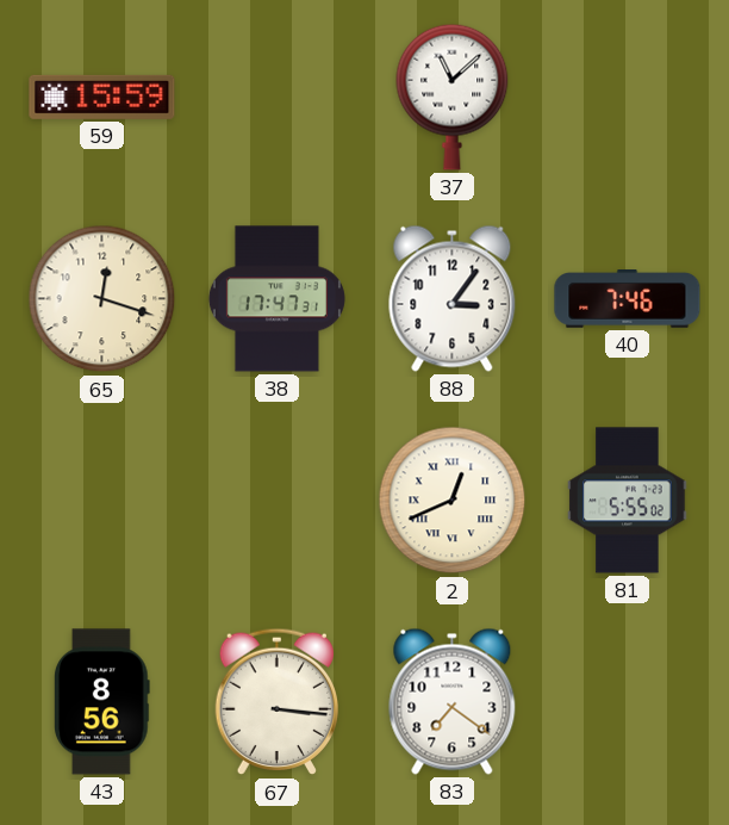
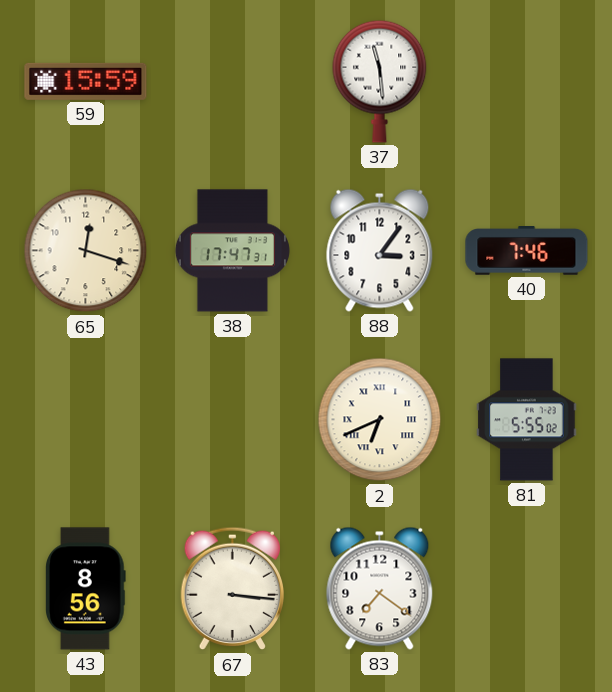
37: 11:08 -> 11:29
2: 12:41 -> 6:41
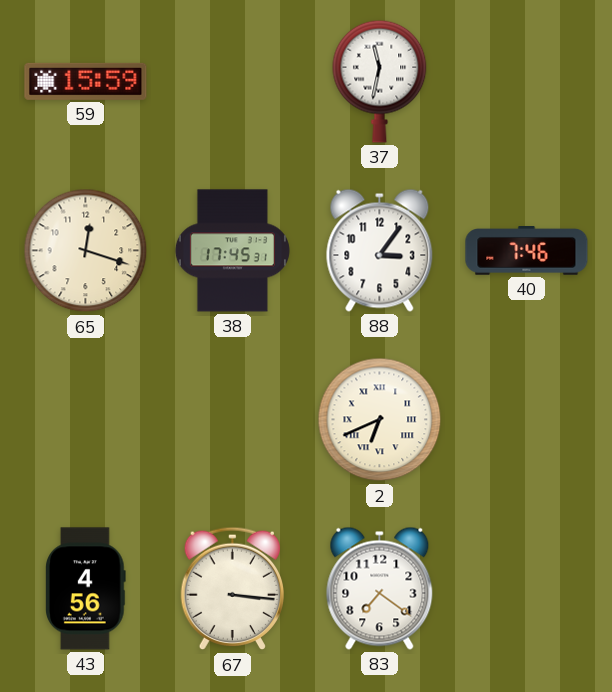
37: 11:29 -> 11:32
38: 17:47 -> 17:45
81: 5:55 -> none
43: 8:56 -> 4:56
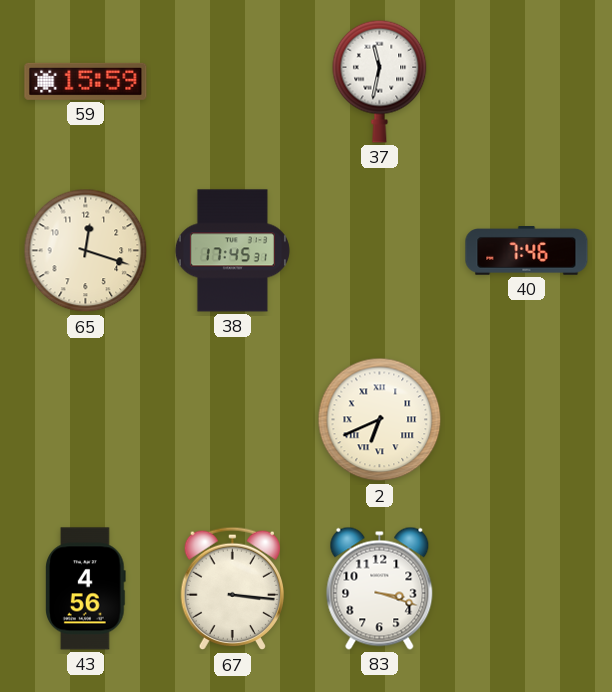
88: 3:06 -> none
83: 7:21 -> 3:18
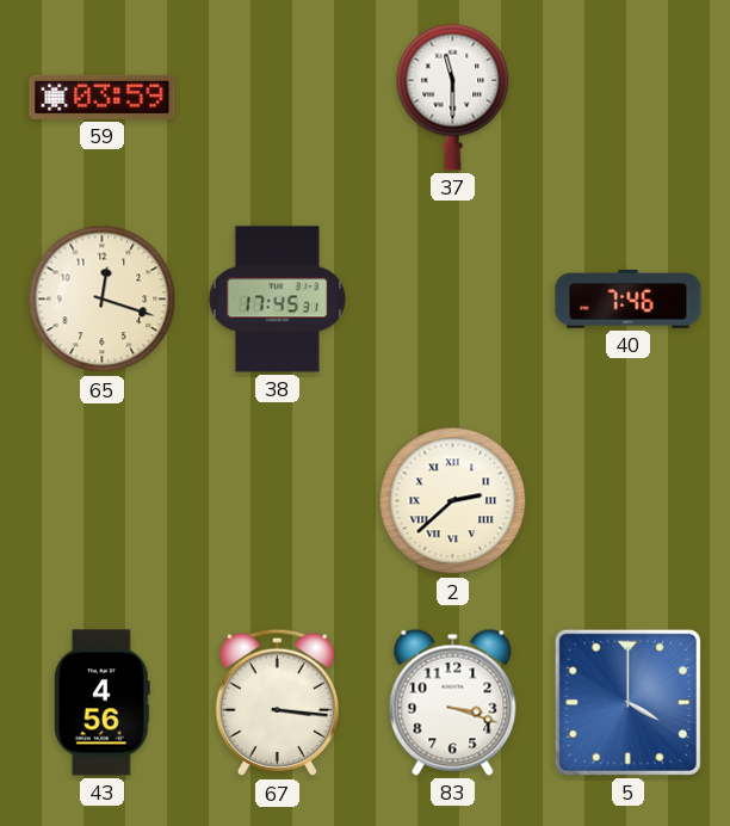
59: 15:59 -> 03:59
37: 11:32 -> 11:30
2: 6:41 -> 2:38
5: none -> 4:00
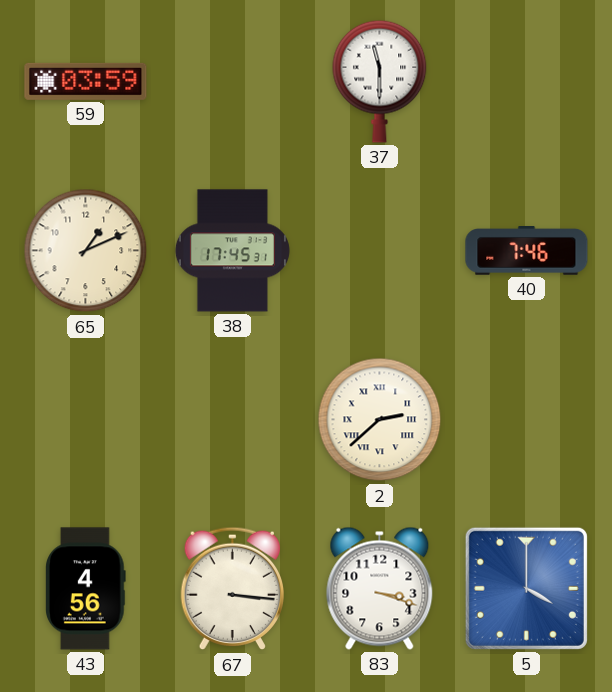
65: 12:18 -> 1:11
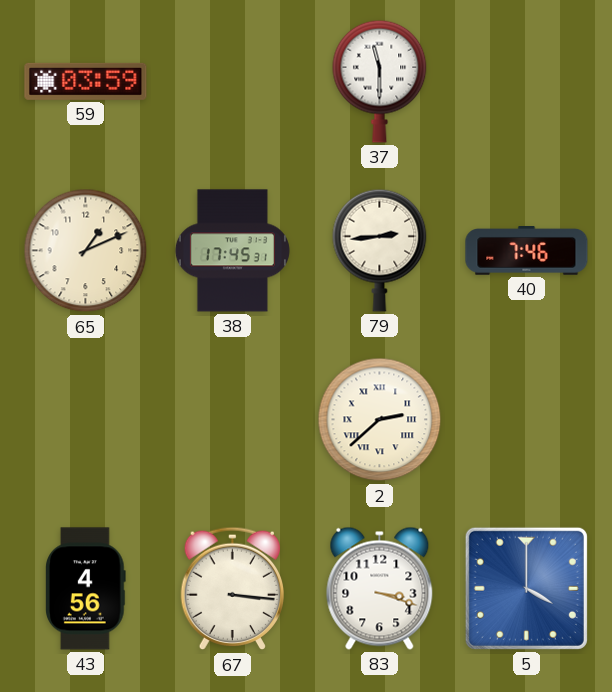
79: none -> 2:44
